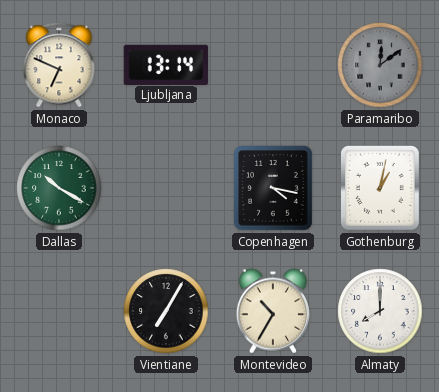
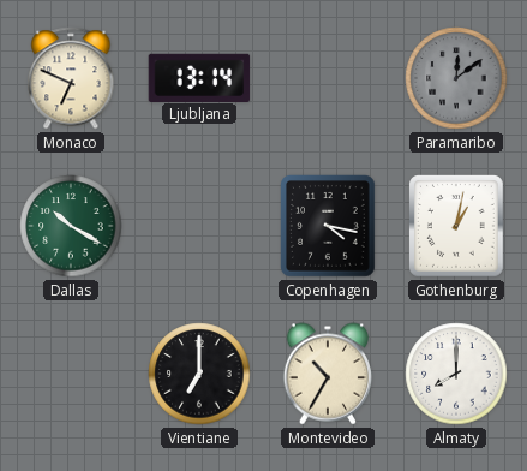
Vientiane: 7:05 -> 7:00
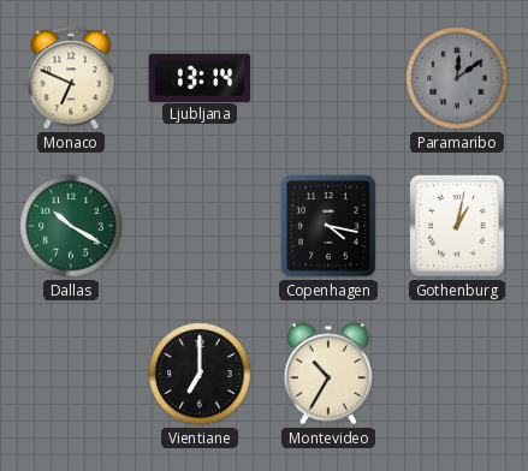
Almaty: 8:00 -> none
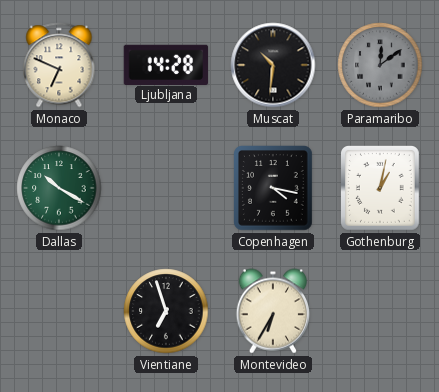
Ljubljana: 13:14 -> 14:28
Muscat: none -> 10:31
Vientiane: 7:00 -> 6:57
Montevideo: 10:35 -> 6:35
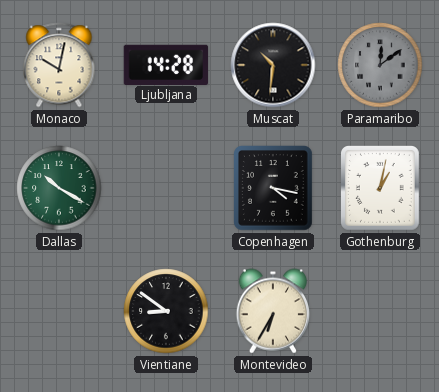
Monaco: 6:49 -> 10:02
Vientiane: 6:57 -> 8:51
